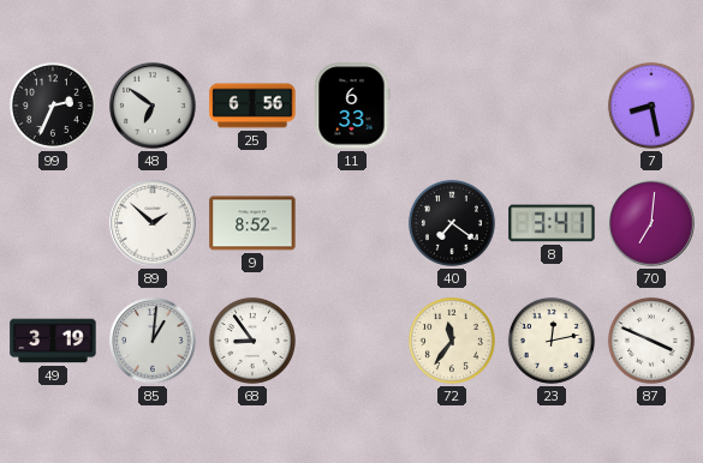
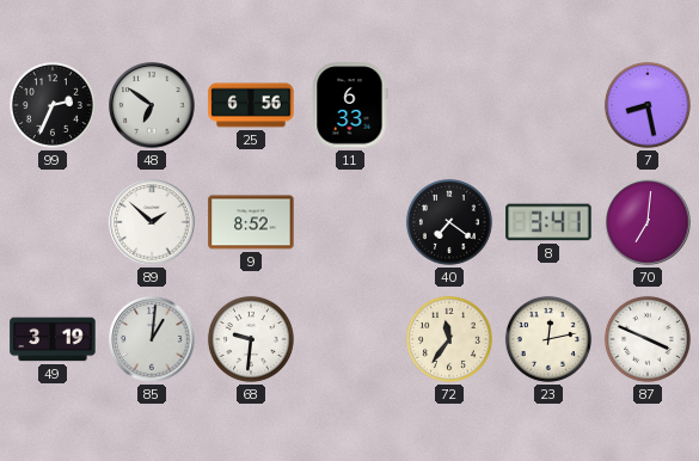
68: 8:54 -> 9:31
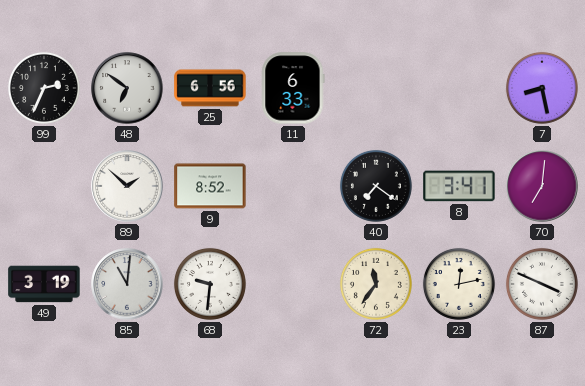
85: 1:01 -> 11:01
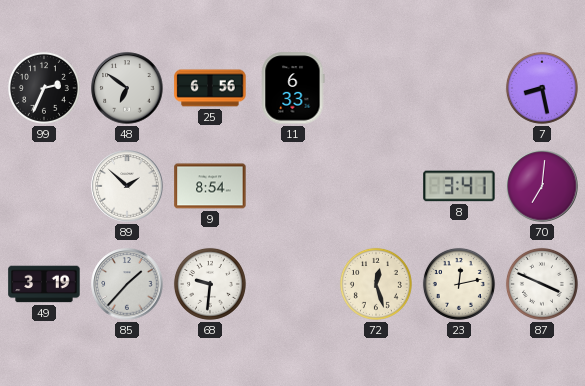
9: 8:52 -> 8:54
40: 7:21 -> none
85: 11:01 -> 1:37
72: 11:36 -> 12:27
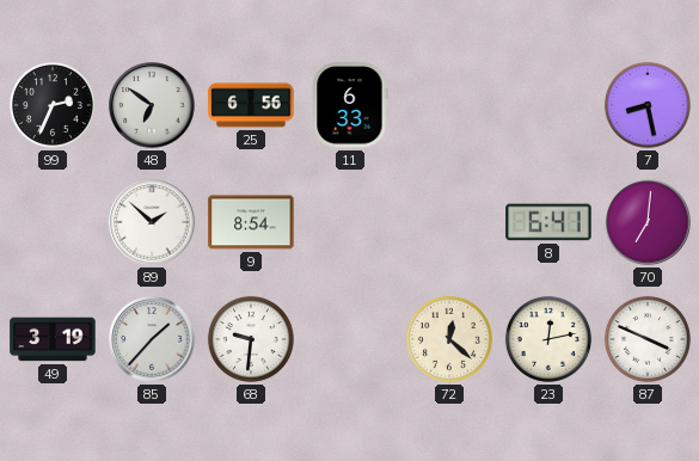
8: 3:41 -> 6:41
72: 12:27 -> 12:22
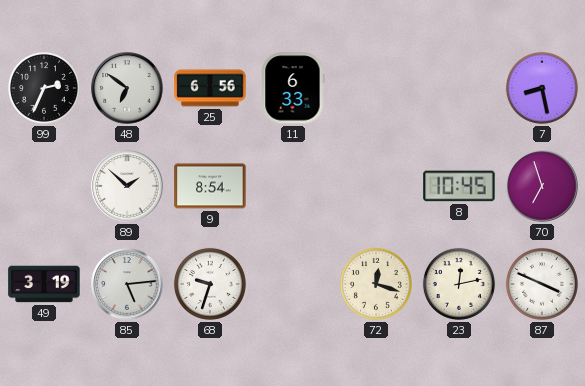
8: 6:41 -> 10:45
70: 7:01 -> 6:57
85: 1:37 -> 5:14
68: 9:31 -> 9:33
72: 12:22 -> 12:18
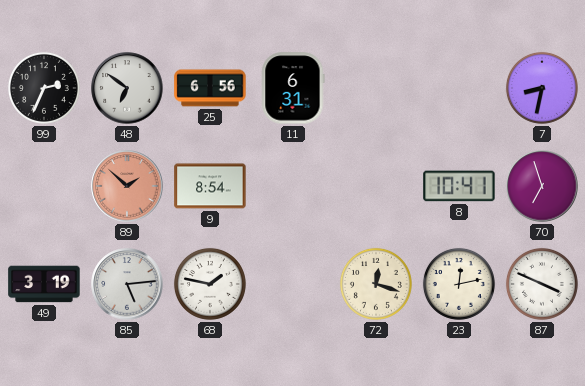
11: 6:33 -> 6:31
7: 8:28 -> 8:32
89 dial: white -> salmon
8: 10:45 -> 10:41
68: 9:33 -> 1:47
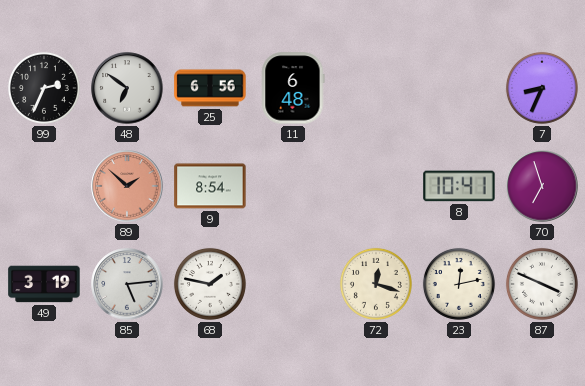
11: 6:31 -> 6:48
7: 8:32 -> 8:34
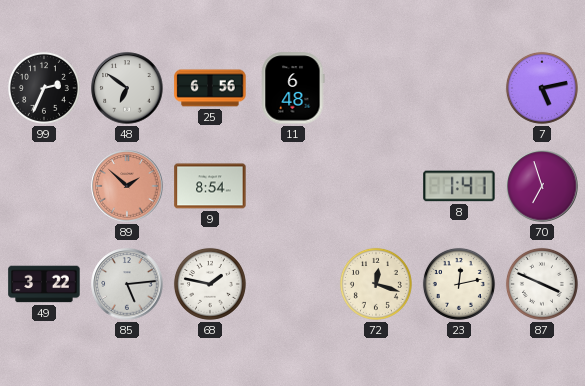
7: 8:34 -> 5:13
8: 10:41 -> 1:41
49: 3:19 -> 3:22
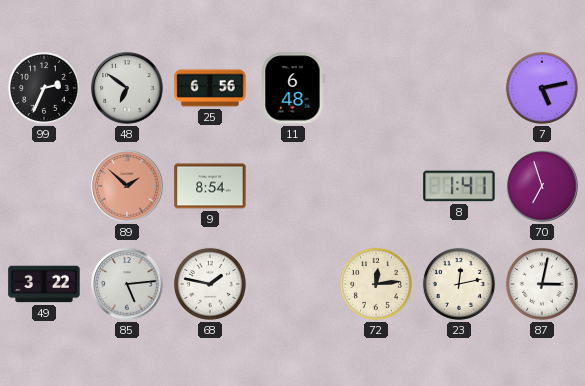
72: 12:18 -> 12:14
87: 3:49 -> 3:02
